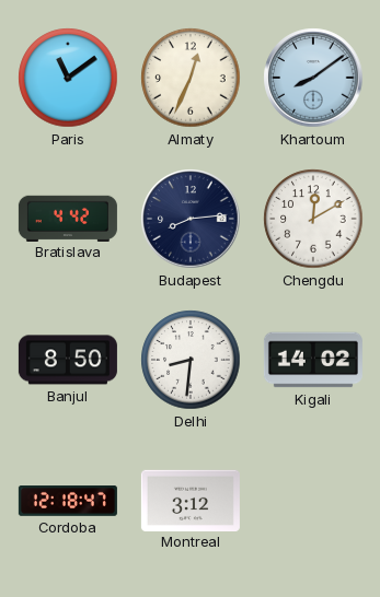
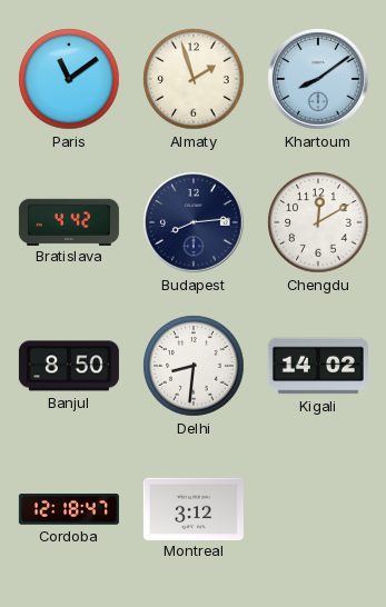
Almaty: 12:34 -> 1:57
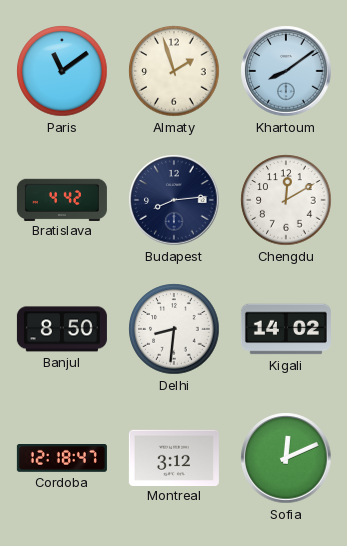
Sofia: none -> 12:11
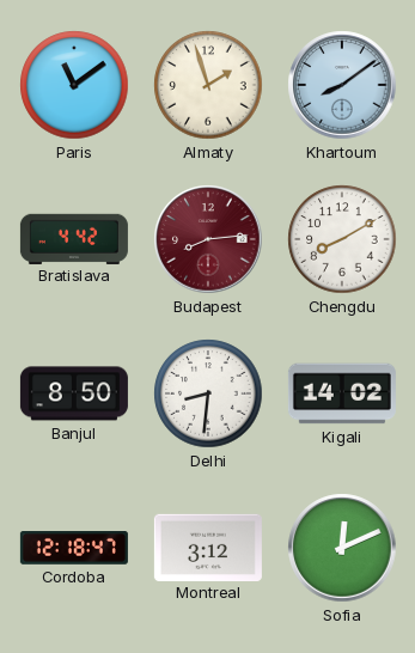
Budapest dial: navy -> burgundy
Chengdu: 12:10 -> 8:10
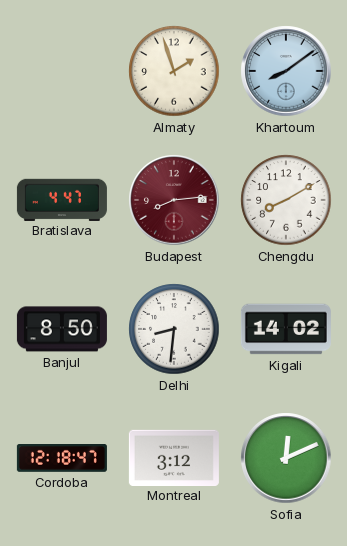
Paris: 11:09 -> none
Bratislava: 4:42 -> 4:47
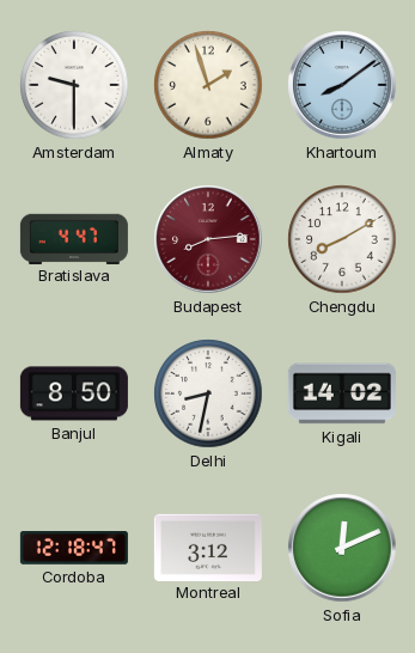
Amsterdam: none -> 9:30
Delhi: 8:31 -> 8:32
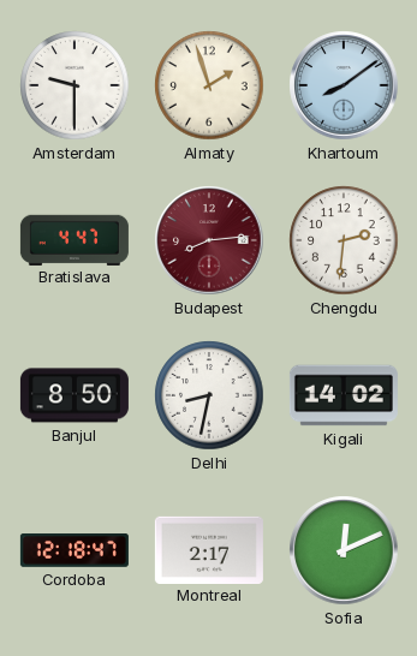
Chengdu: 8:10 -> 2:31
Montreal: 3:12 -> 2:17
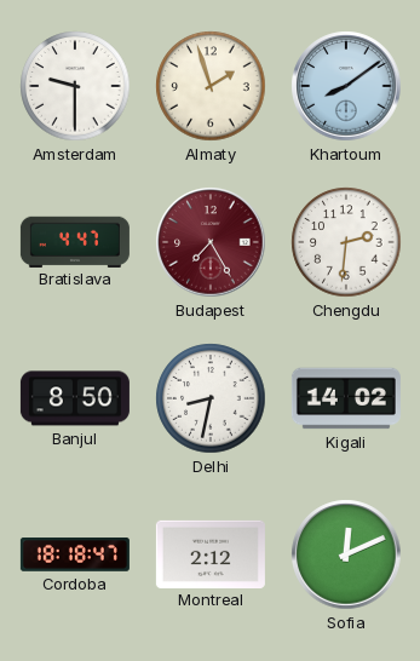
Budapest: 8:14 -> 7:25
Cordoba: 12:18 -> 18:18
Montreal: 2:17 -> 2:12
